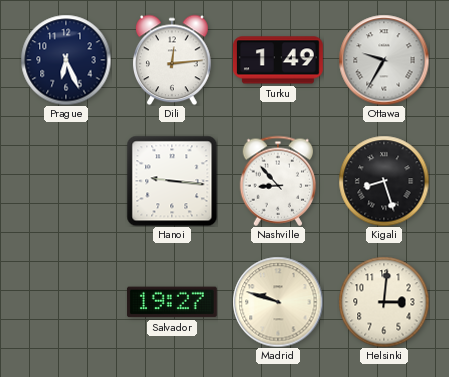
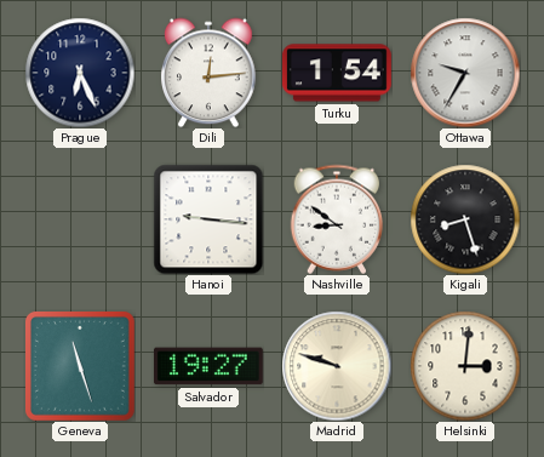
Turku: 1:49 -> 1:54
Nashville: 8:53 -> 8:51
Geneva: none -> 11:27
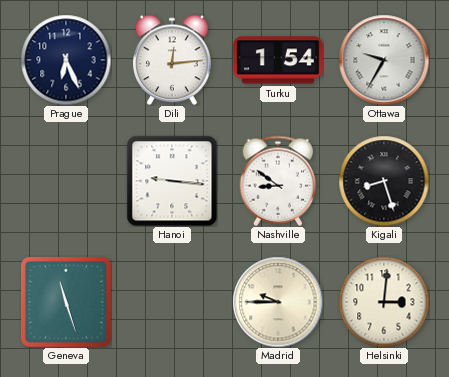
Salvador: 19:27 -> none
Madrid: 9:48 -> 9:45
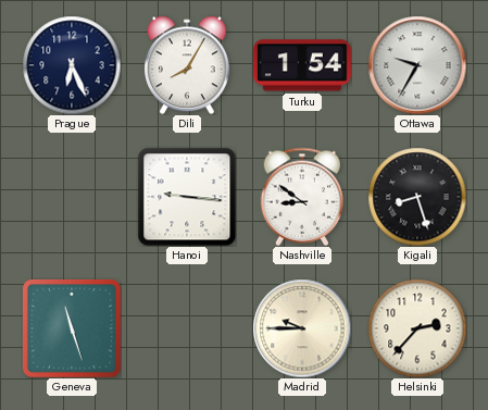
Dili: 12:14 -> 8:05
Helsinki: 3:01 -> 2:37
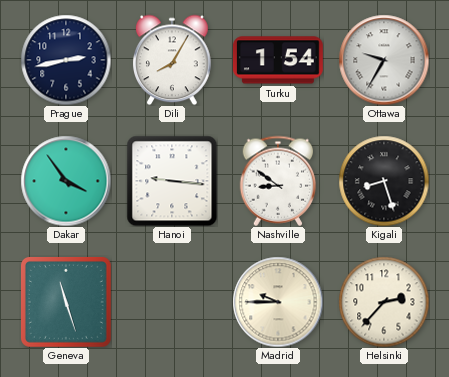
Prague: 6:26 -> 2:43
Dakar: none -> 3:54
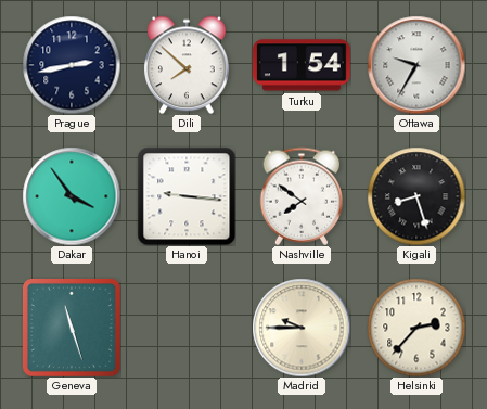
Dili: 8:05 -> 7:52
Nashville: 8:51 -> 7:51
